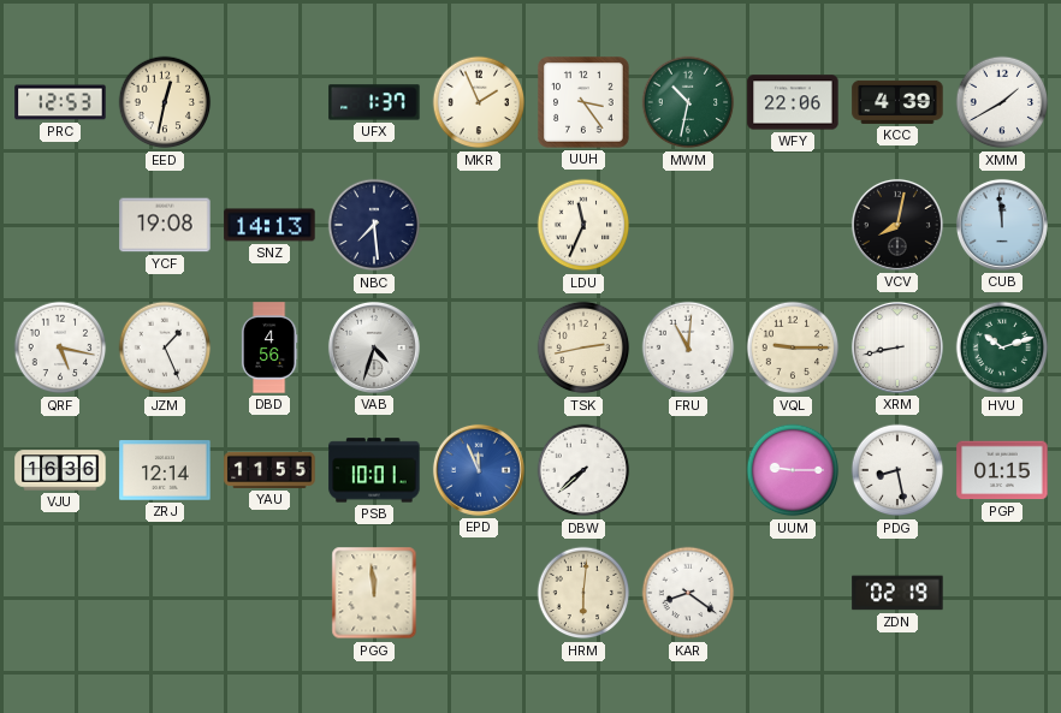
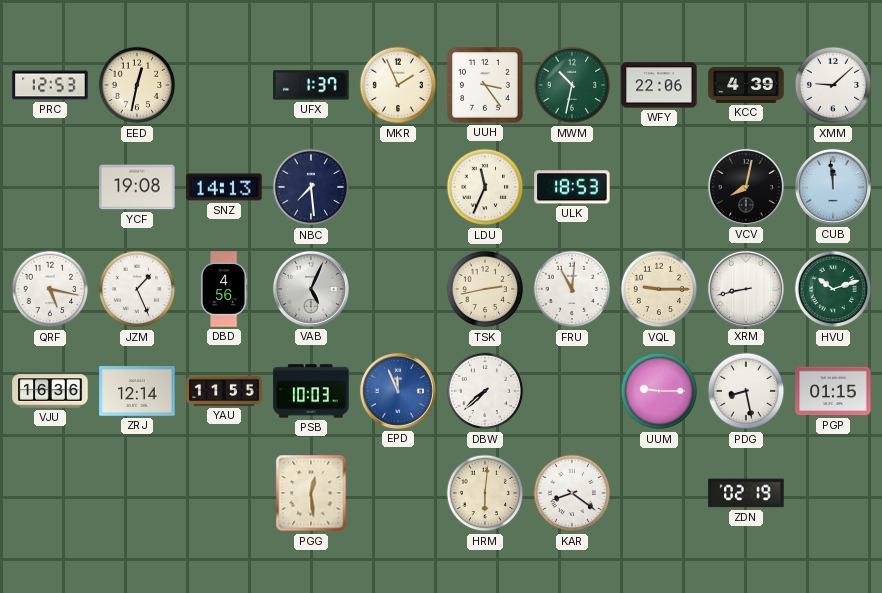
XMM: 1:40 -> 9:08
ULK: none -> 18:53
VAB: 4:33 -> 5:04
PSB: 10:01 -> 10:03
PGG: 11:59 -> 12:29
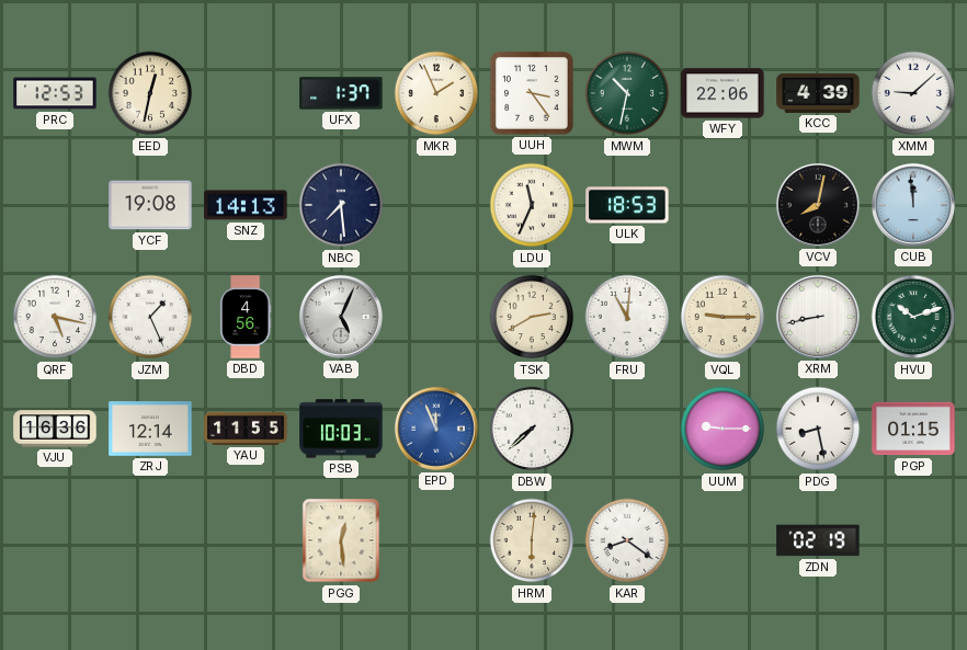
TSK: 2:43 -> 2:40
